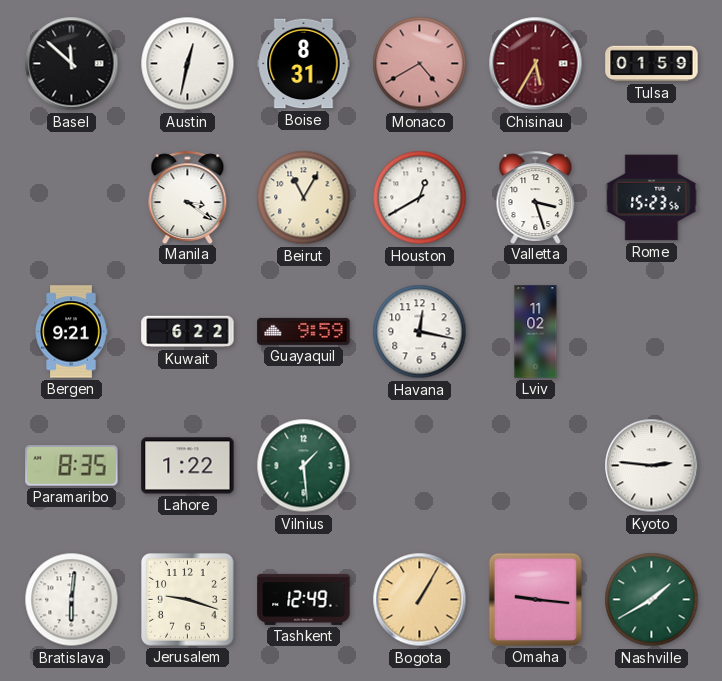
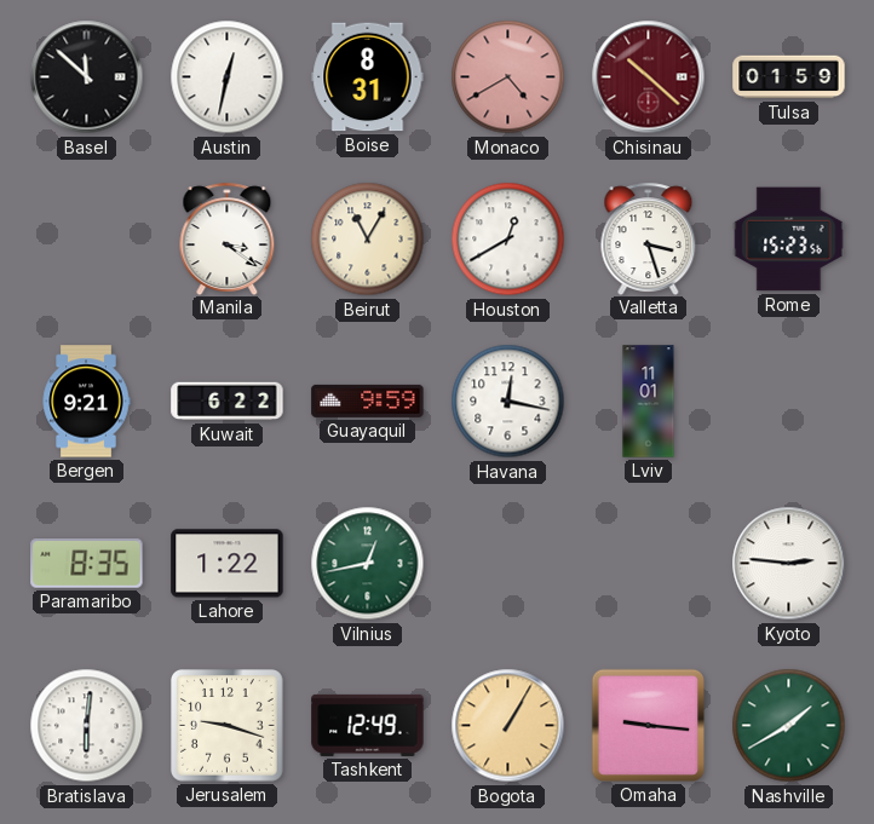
Chisinau: 5:35 -> 10:22
Lviv: 11:02 -> 11:01
Vilnius: 1:29 -> 12:43
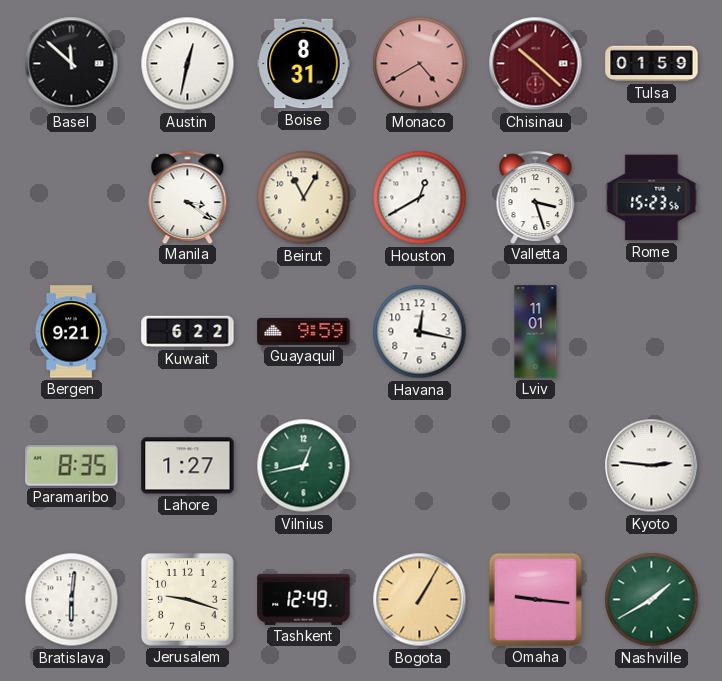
Lahore: 1:22 -> 1:27
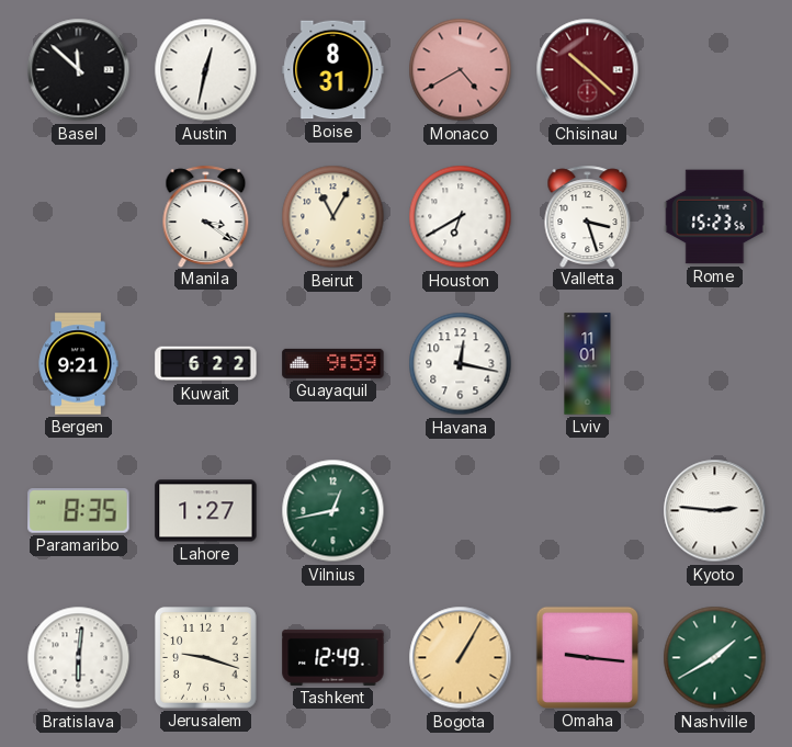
Tulsa: 01:59 -> none
Houston: 12:40 -> 6:40
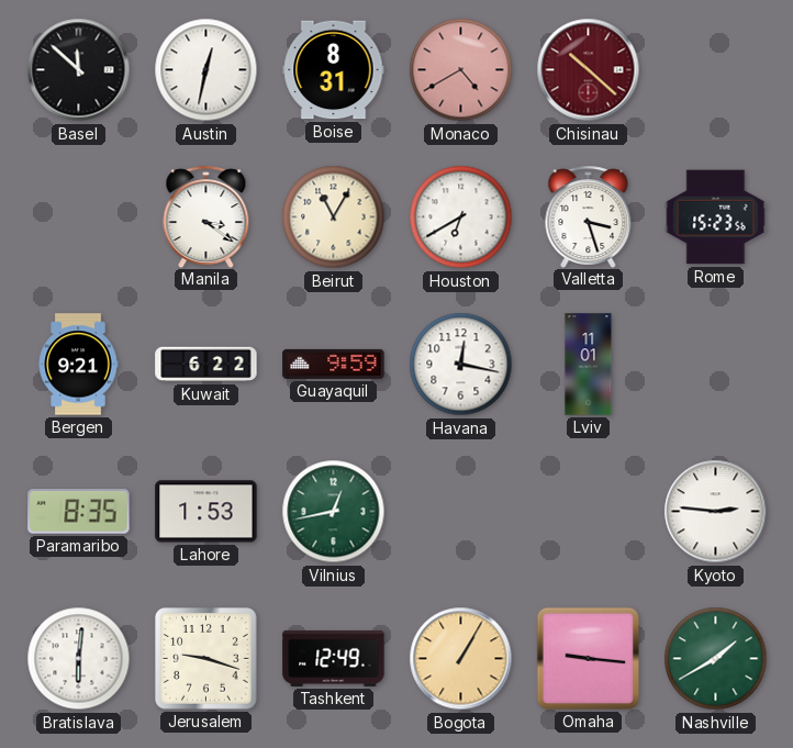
Lahore: 1:27 -> 1:53
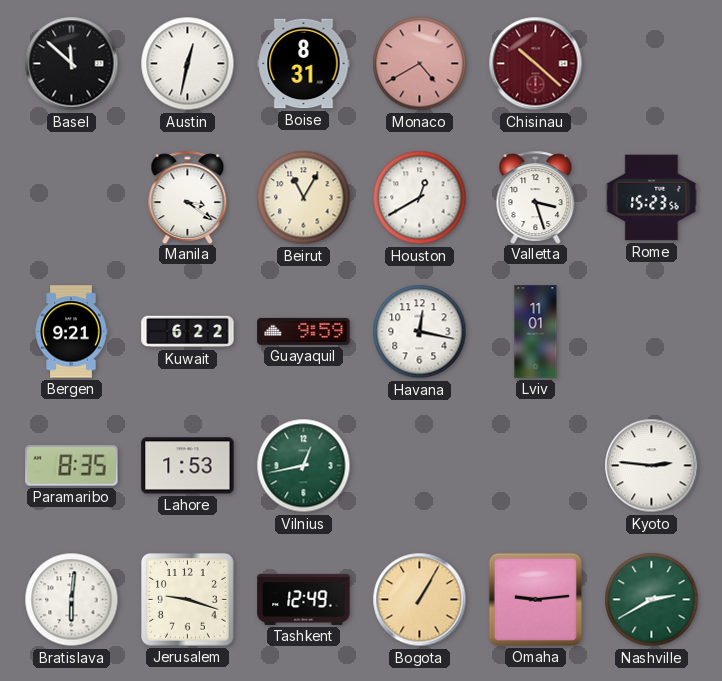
Houston: 6:40 -> 12:40
Omaha: 9:16 -> 9:14
Nashville: 1:40 -> 2:40
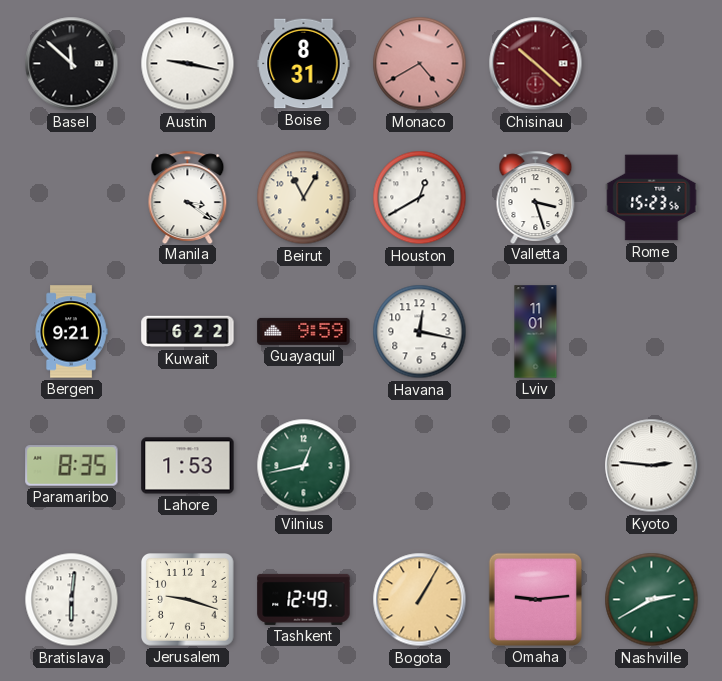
Austin: 12:32 -> 9:17
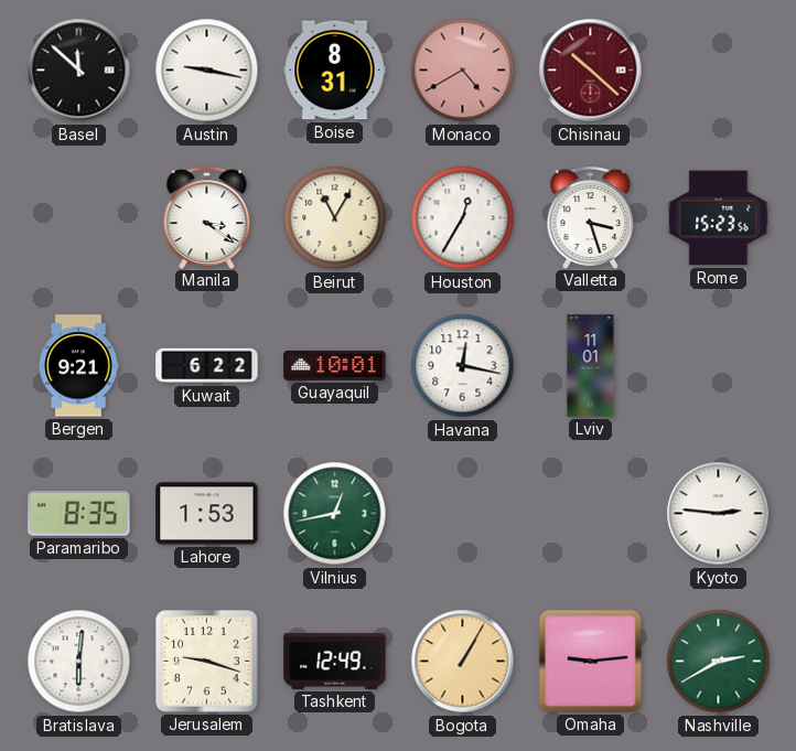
Houston: 12:40 -> 12:35
Guayaquil: 9:59 -> 10:01
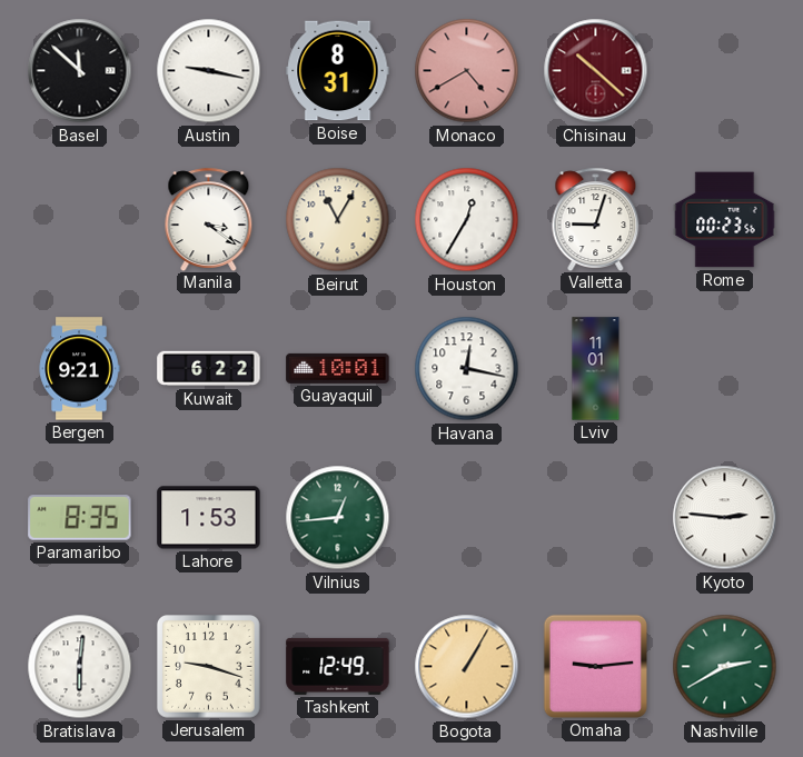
Valletta: 3:27 -> 9:03
Rome: 15:23 -> 00:23
Vilnius: 12:43 -> 12:44
